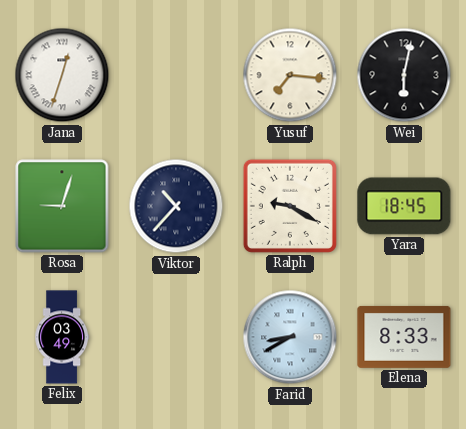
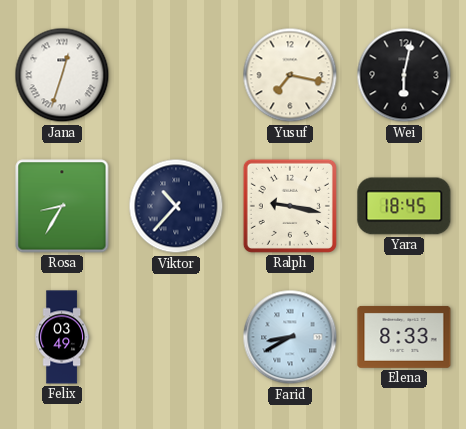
Yusuf: 7:16 -> 7:17
Rosa: 9:03 -> 8:35
Ralph: 9:20 -> 9:17
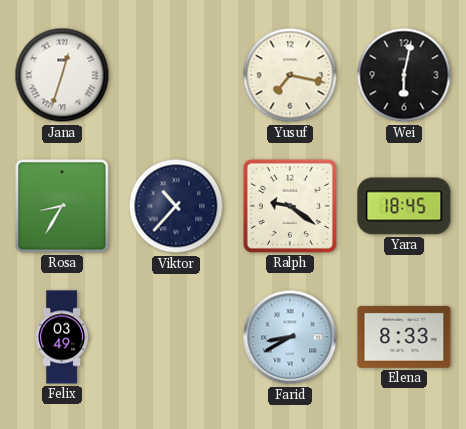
Ralph: 9:17 -> 9:21
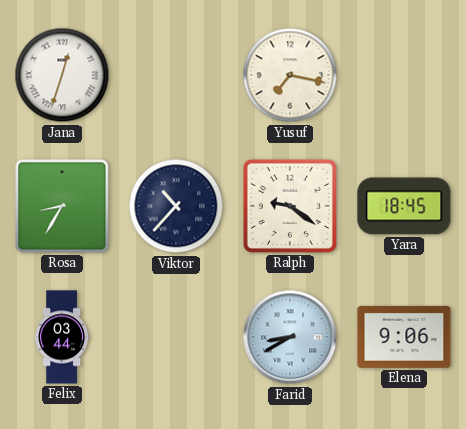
Wei: 6:02 -> none
Felix: 03:49 -> 03:44
Elena: 8:33 -> 9:06
